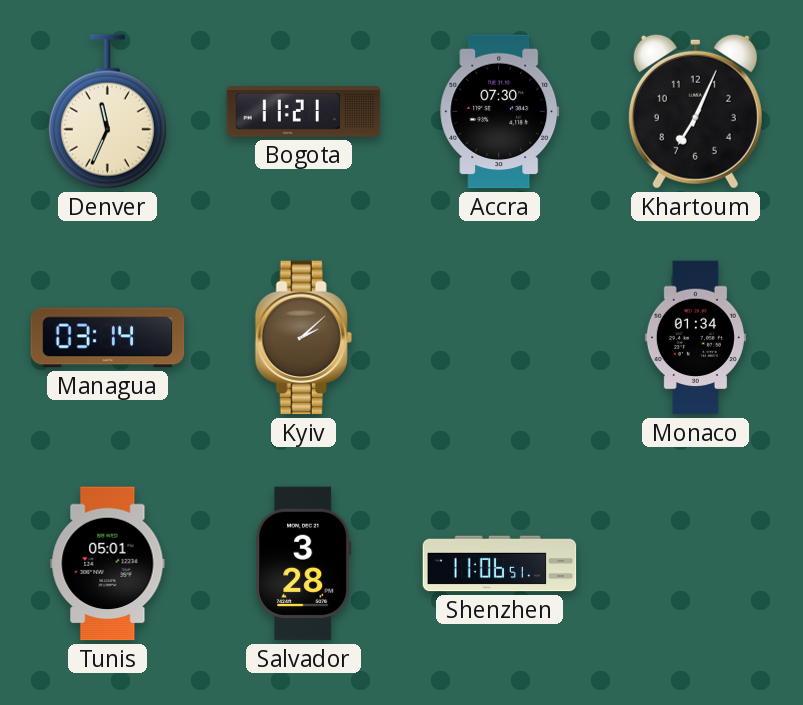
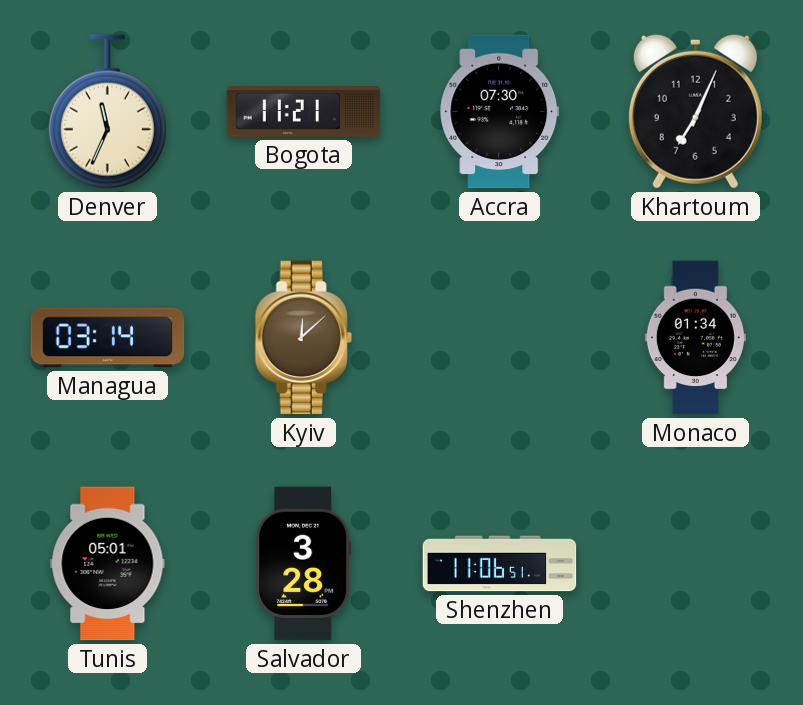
Kyiv: 2:08 -> 12:08
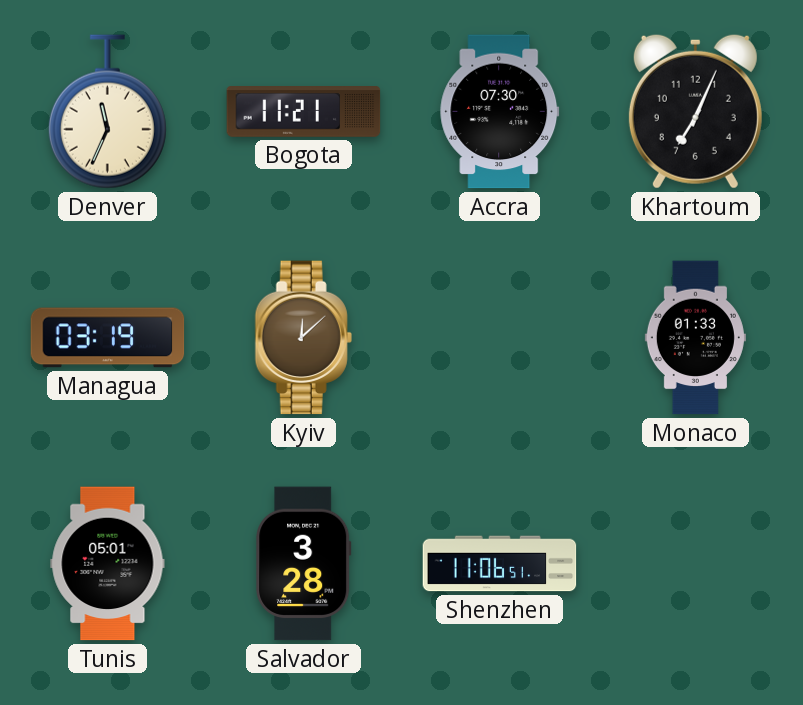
Managua: 03:14 -> 03:19
Monaco: 01:34 -> 01:33
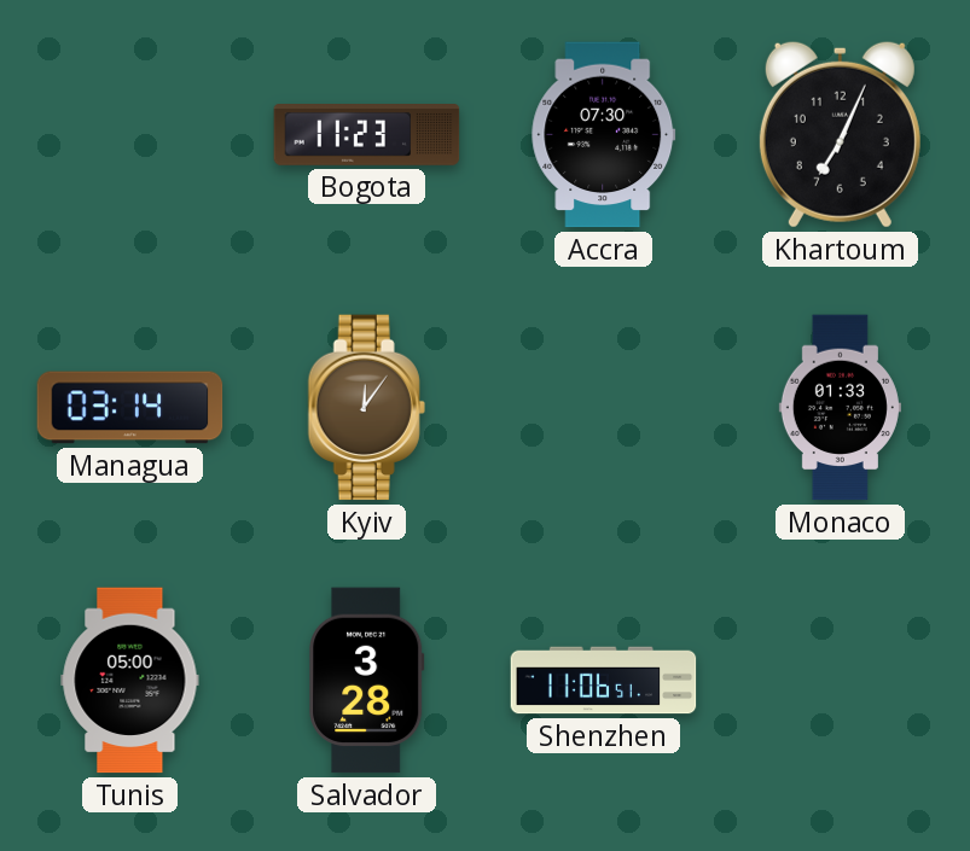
Denver: 11:34 -> none
Bogota: 11:21 -> 11:23
Managua: 03:19 -> 03:14
Kyiv: 12:08 -> 12:06
Tunis: 05:01 -> 05:00
